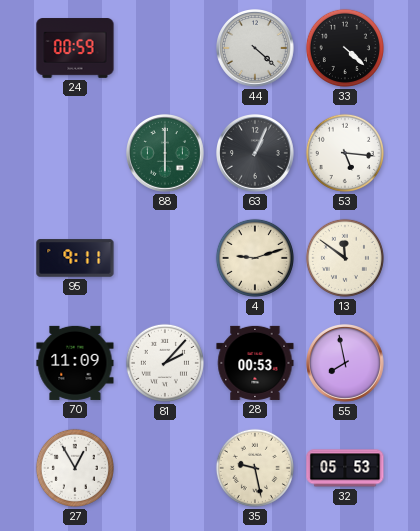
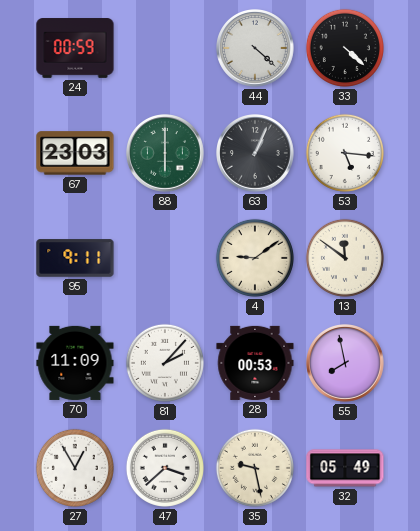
67: none -> 23:03
4: 9:12 -> 9:09
47: none -> 3:38
32: 05:53 -> 05:49
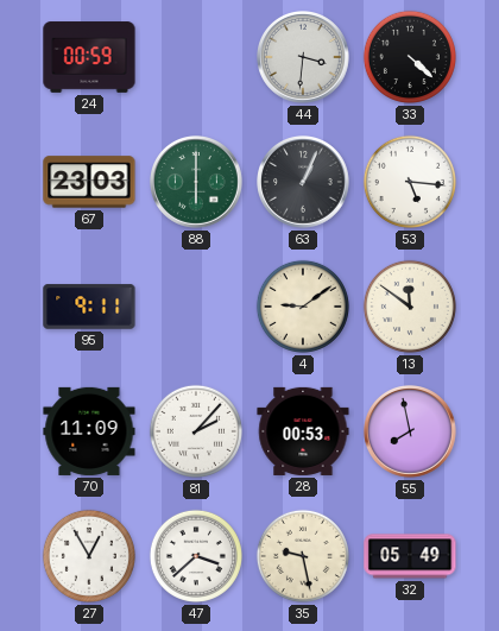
44: 4:22 -> 3:31
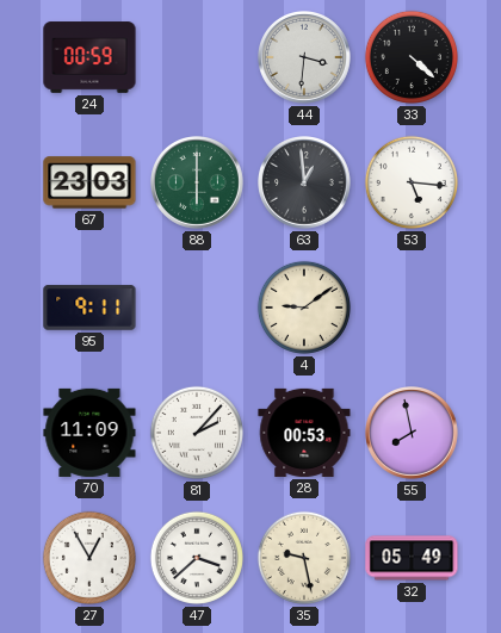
63: 1:04 -> 12:59
13: 11:51 -> none
